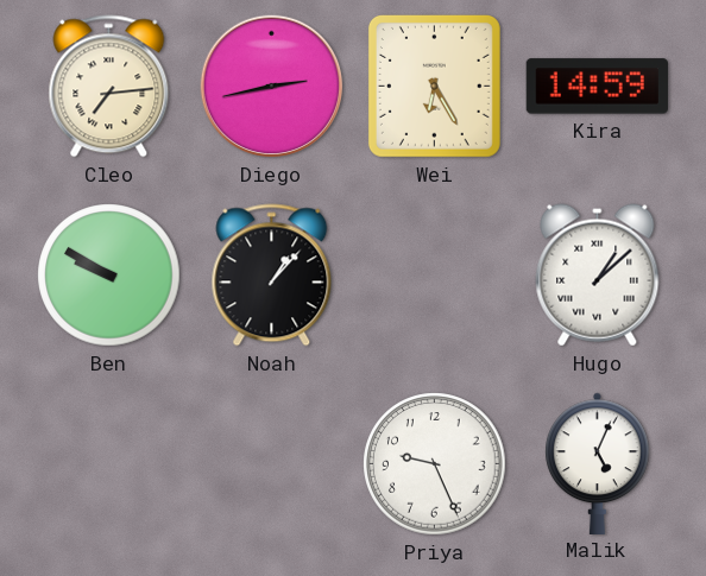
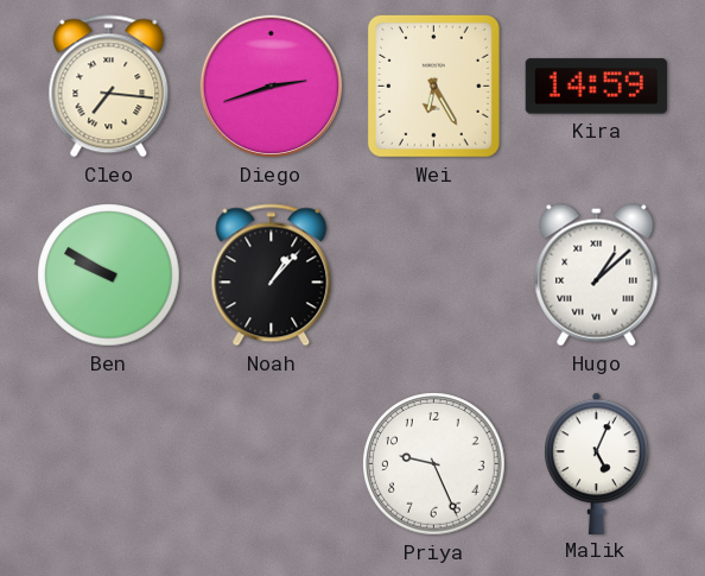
Cleo: 7:14 -> 7:16
Diego: 2:43 -> 2:42
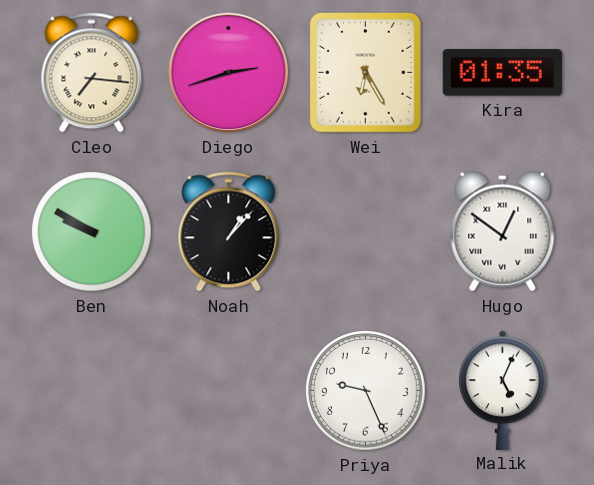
Kira: 14:59 -> 01:35
Hugo: 1:08 -> 12:51
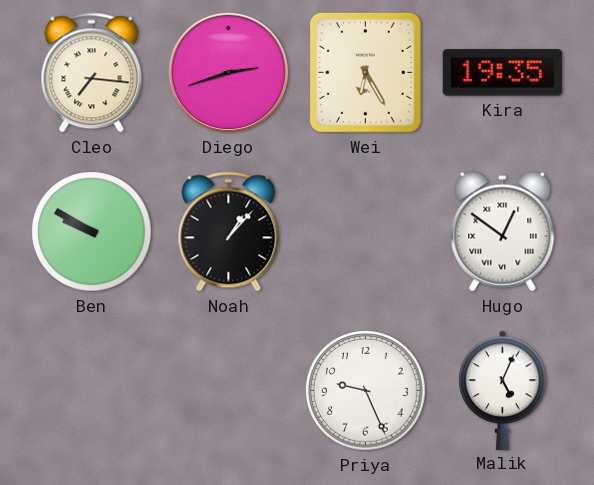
Kira: 01:35 -> 19:35
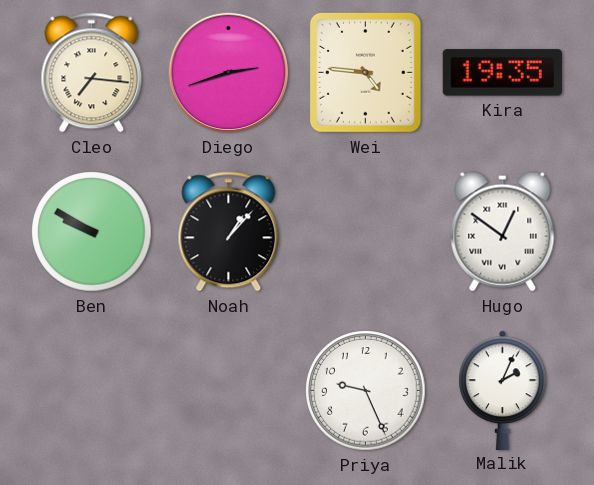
Wei: 6:25 -> 4:46
Malik: 5:04 -> 2:04
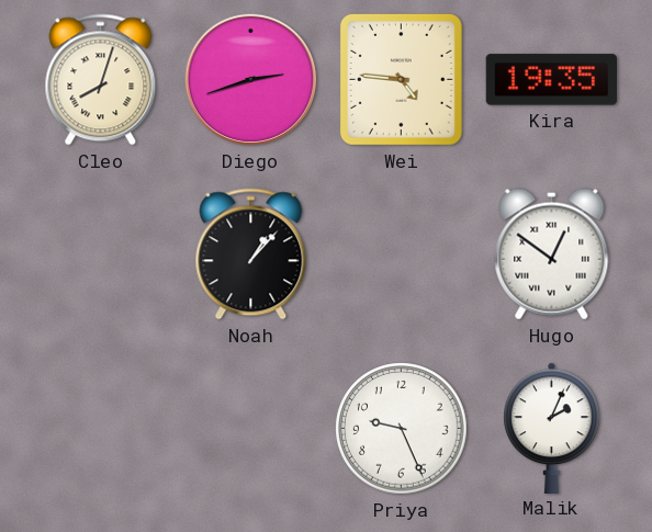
Cleo: 7:16 -> 8:03
Ben: 9:50 -> none
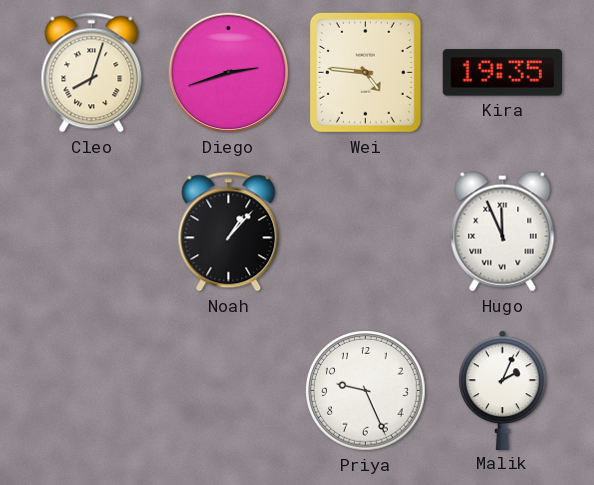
Hugo: 12:51 -> 11:56
